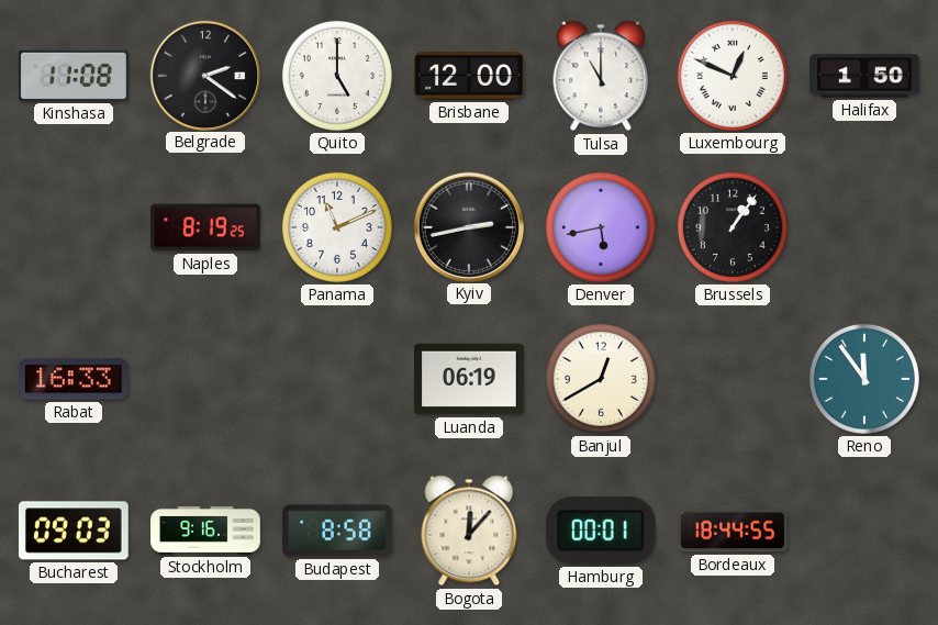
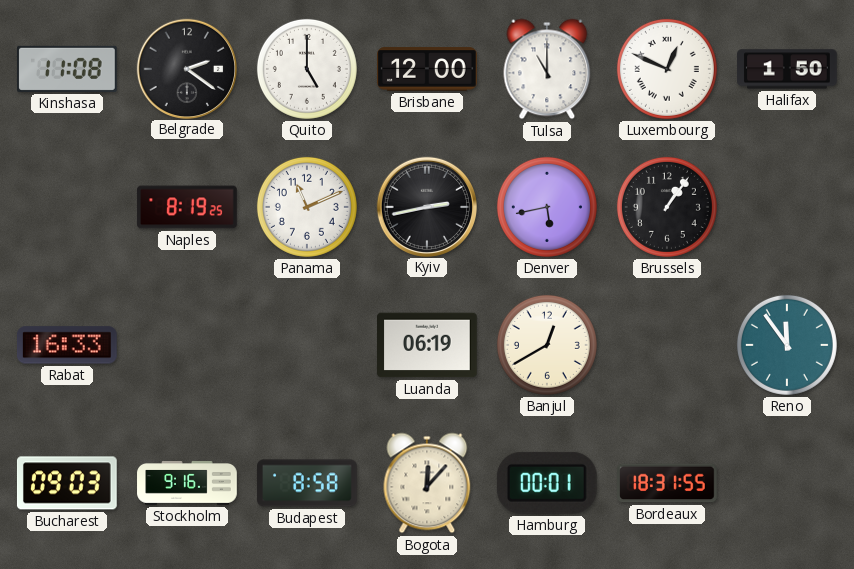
Bordeaux: 18:44 -> 18:31
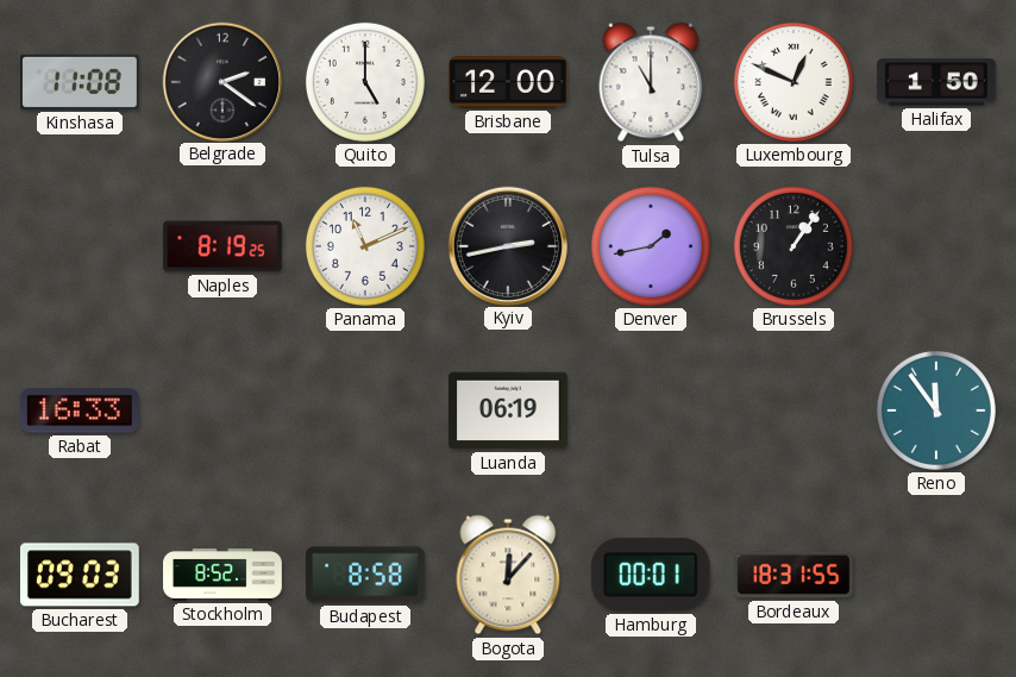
Denver: 5:43 -> 1:43
Banjul: 12:40 -> none
Stockholm: 9:16 -> 8:52
